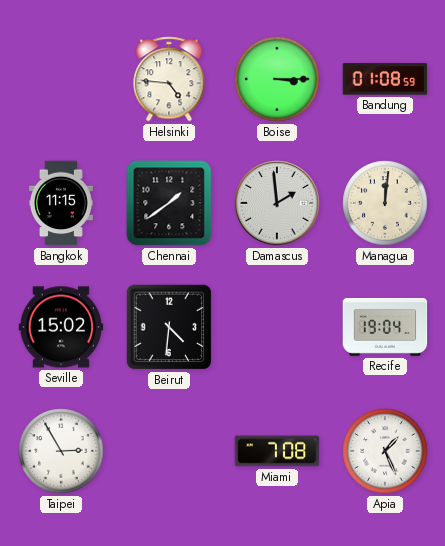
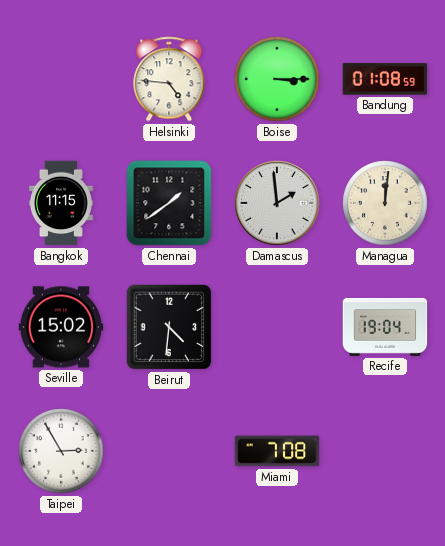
Apia: 1:26 -> none
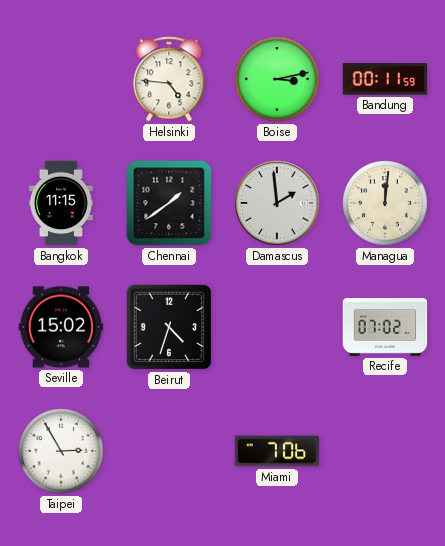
Boise: 3:15 -> 3:13
Bandung: 01:08 -> 00:11
Beirut: 4:31 -> 4:33
Recife: 19:04 -> 07:02
Miami: 7:08 -> 7:06
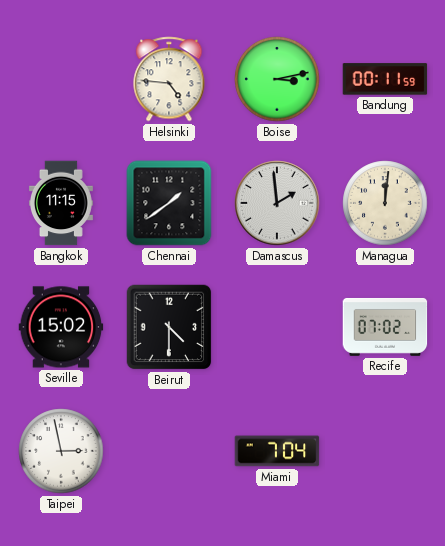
Beirut: 4:33 -> 4:30
Taipei: 2:55 -> 2:58
Miami: 7:06 -> 7:04
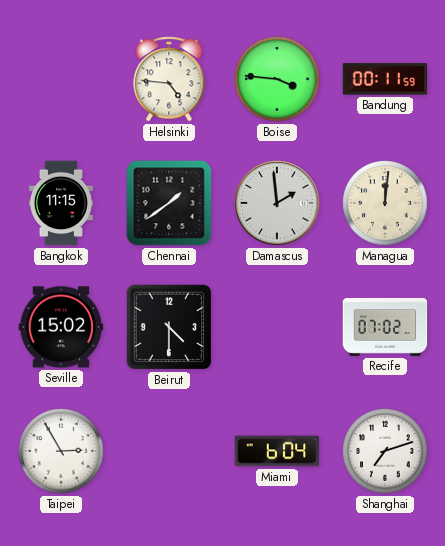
Boise: 3:13 -> 3:46
Taipei: 2:58 -> 2:55
Miami: 7:04 -> 6:04
Shanghai: none -> 7:12
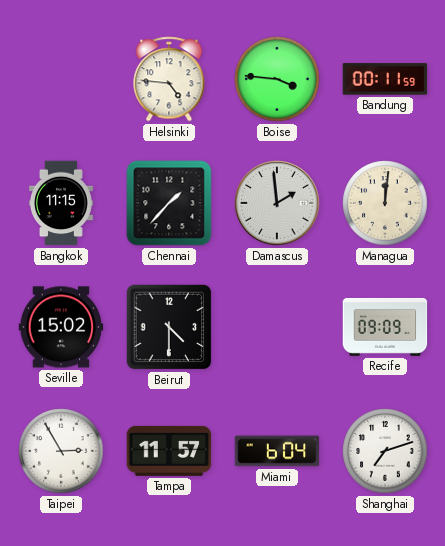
Chennai: 1:39 -> 1:37
Recife: 07:02 -> 09:09
Tampa: none -> 11:57
